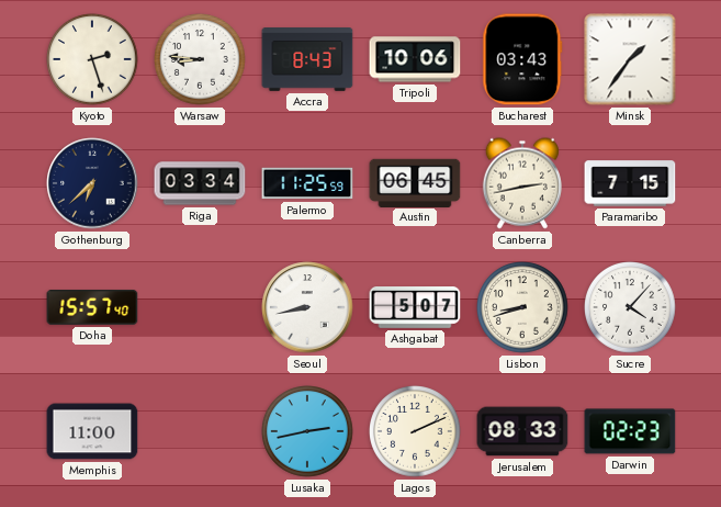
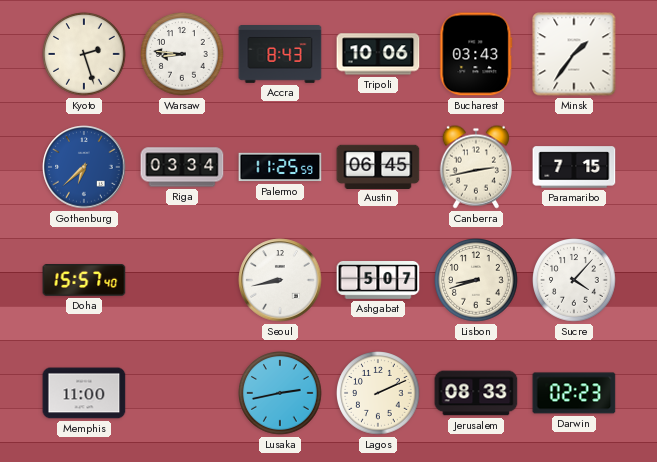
Gothenburg dial: navy -> blue
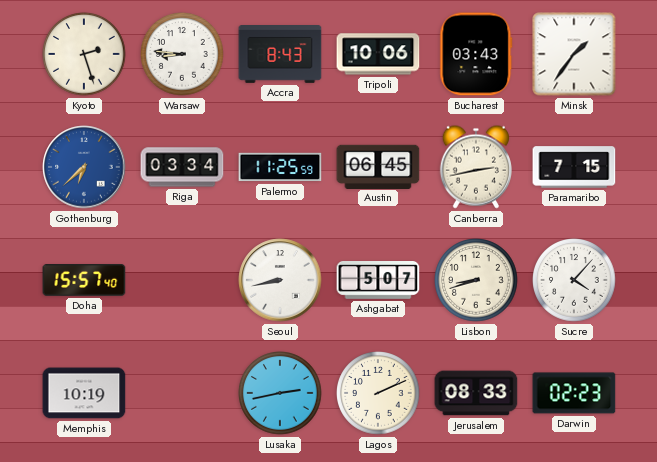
Memphis: 11:00 -> 10:19
